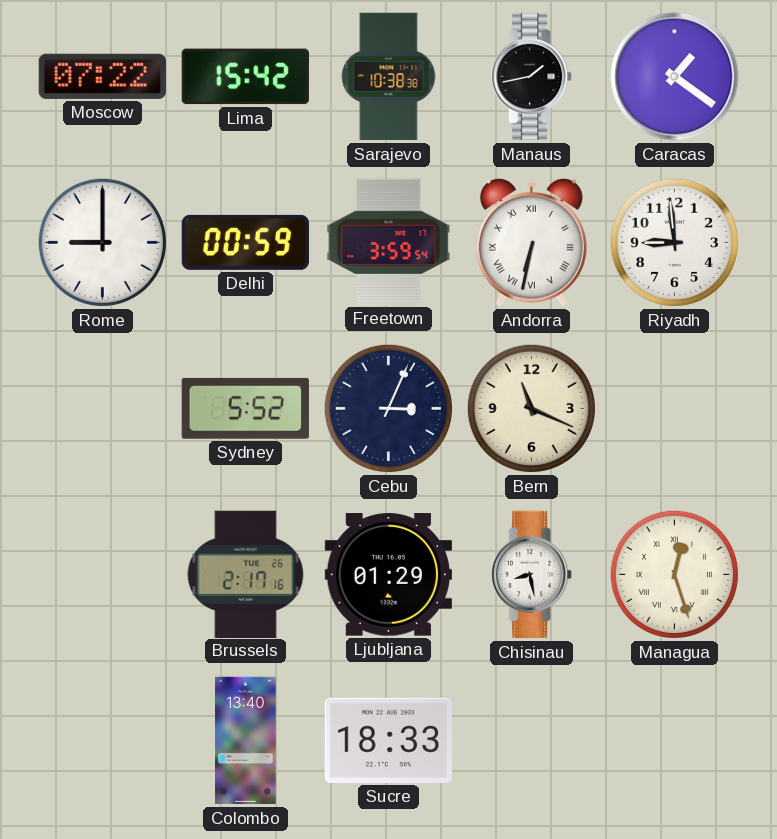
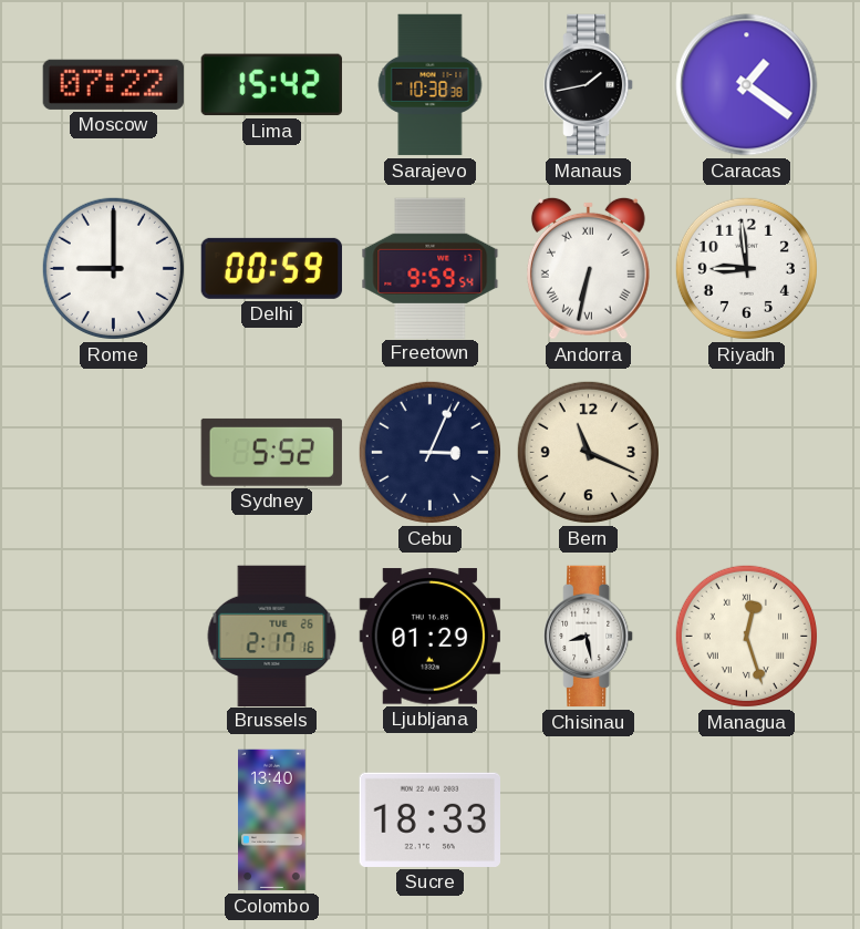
Freetown: 3:59 -> 9:59
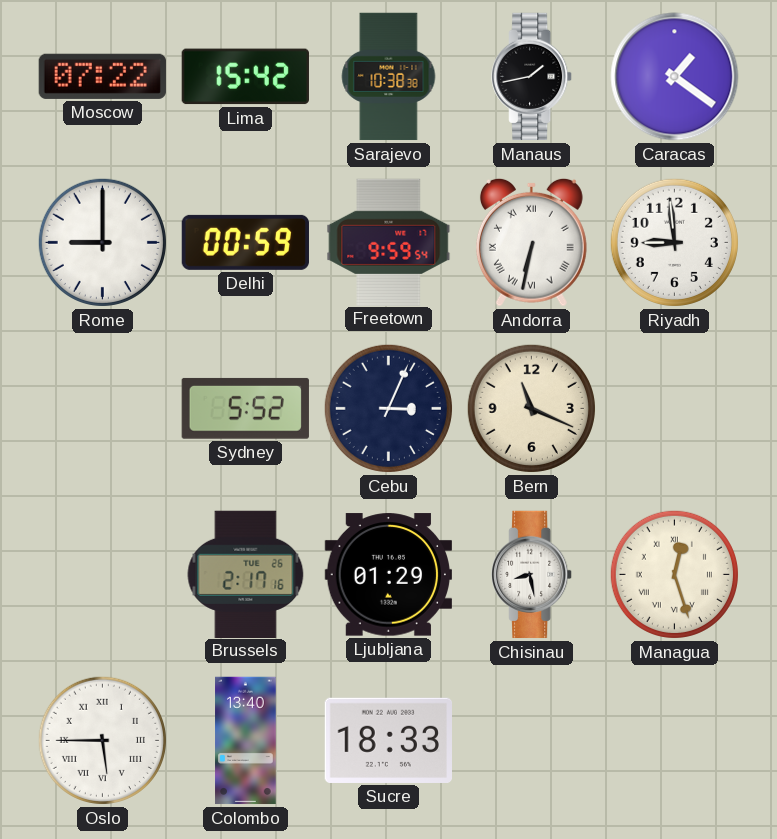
Oslo: none -> 5:45
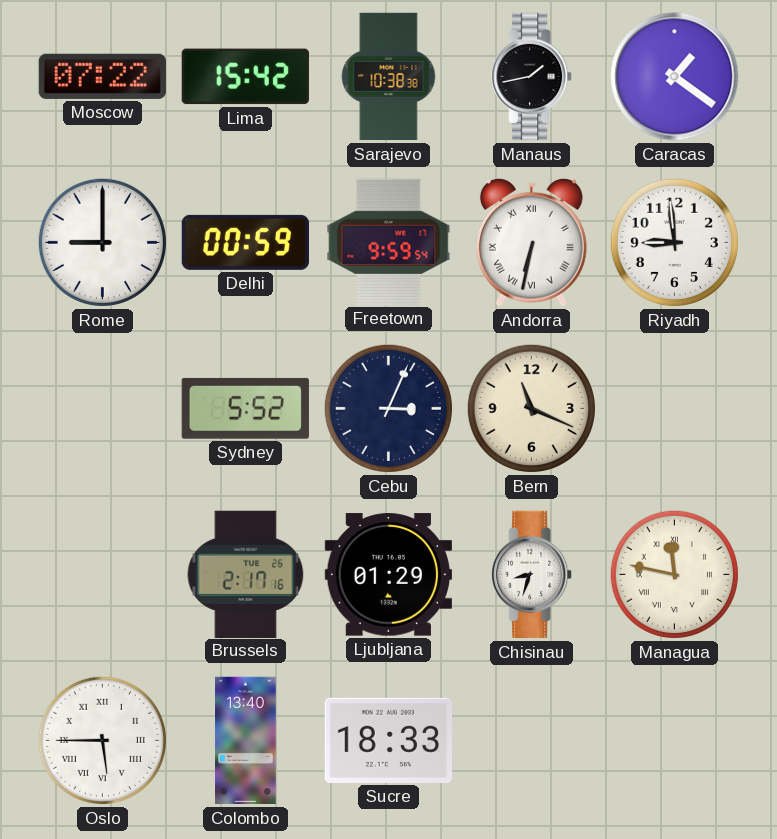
Chisinau: 8:28 -> 8:33
Managua: 12:27 -> 11:47
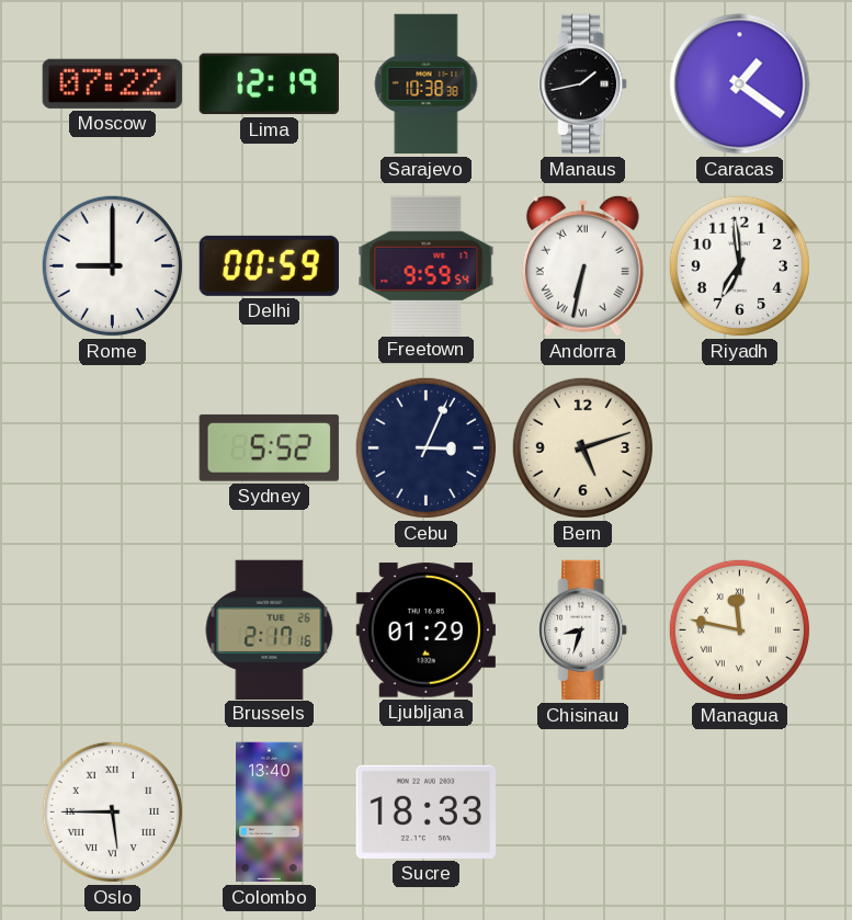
Lima: 15:42 -> 12:19
Riyadh: 8:59 -> 6:59
Bern: 11:19 -> 5:12
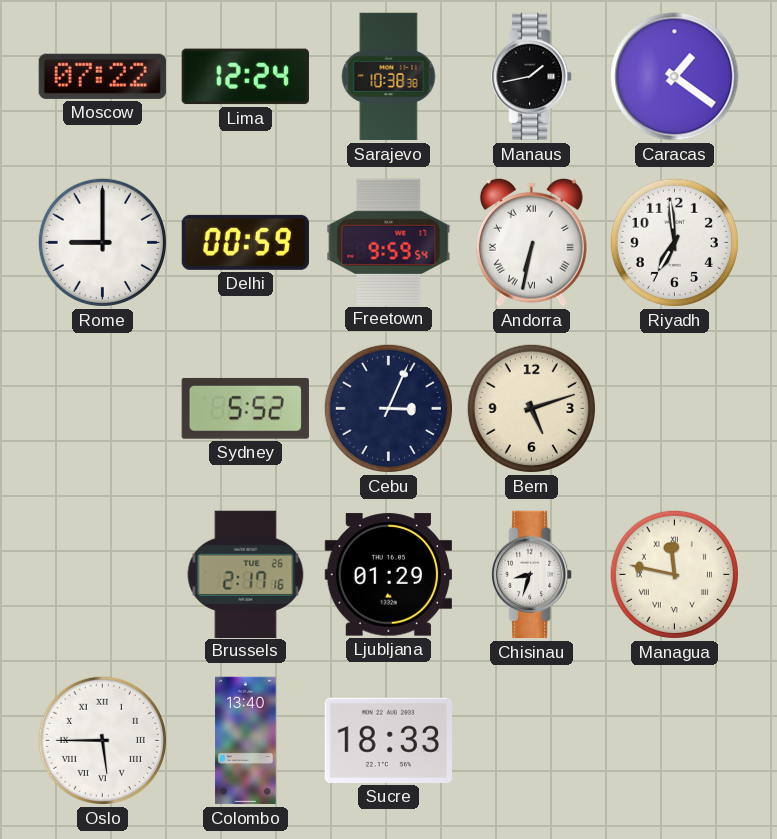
Lima: 12:19 -> 12:24
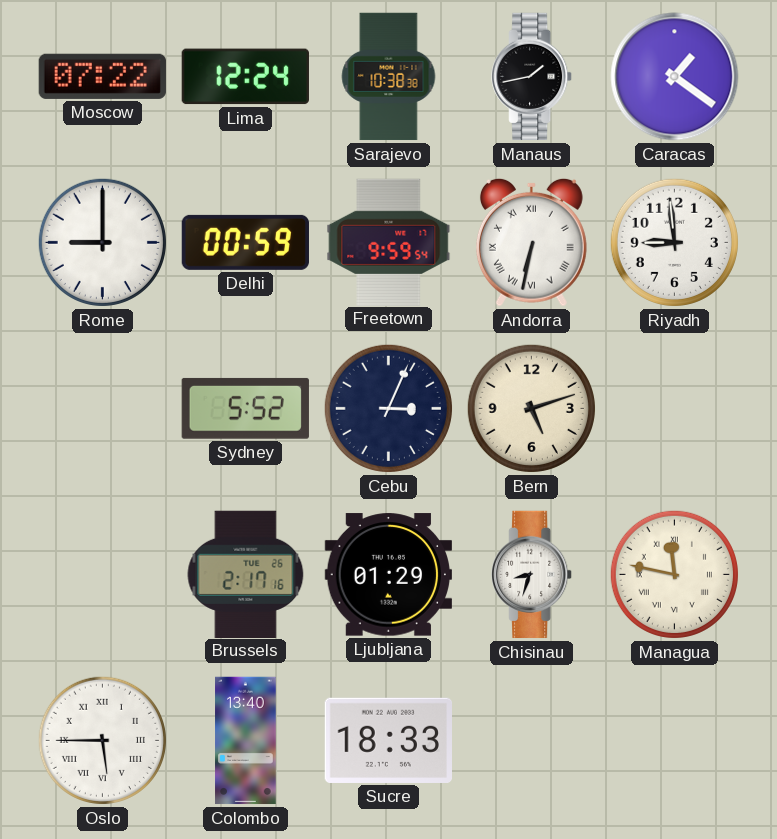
Riyadh: 6:59 -> 8:59
